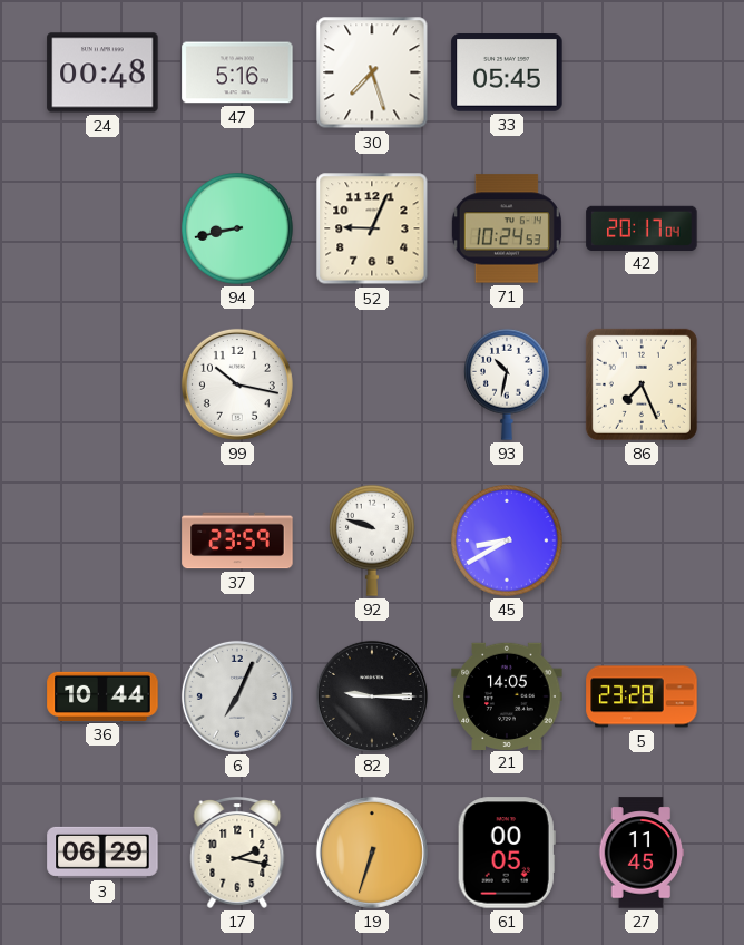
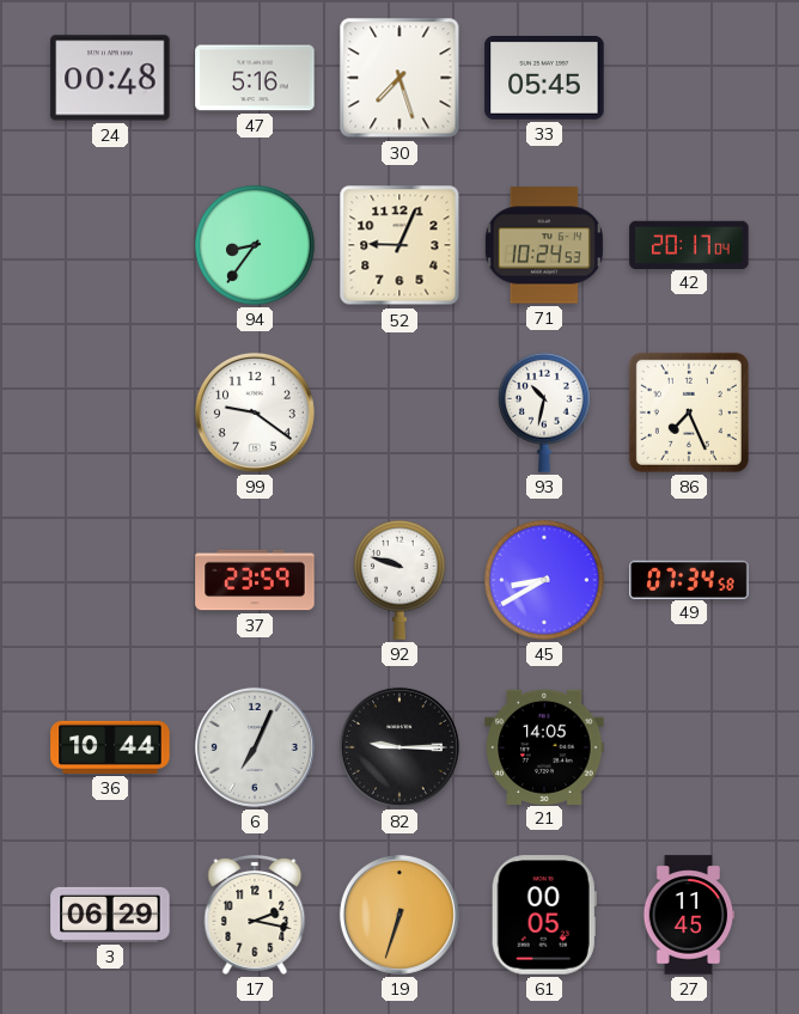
94: 8:43 -> 8:36
99: 10:17 -> 9:21
49: none -> 07:34
5: 23:28 -> none
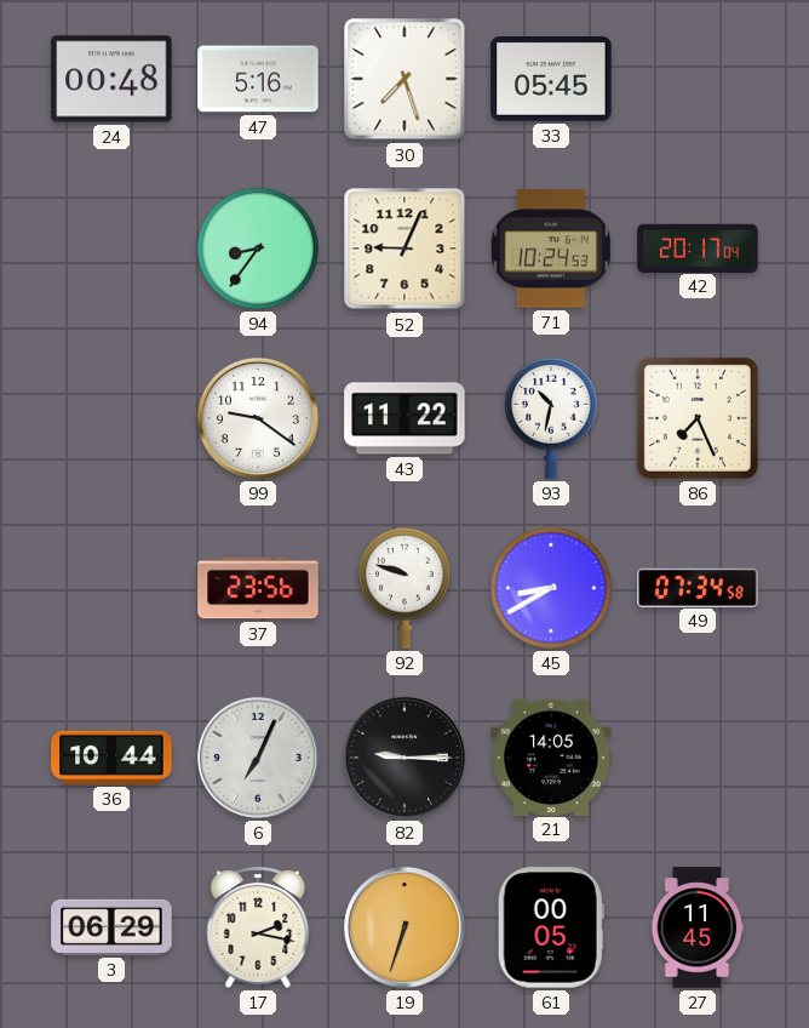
43: none -> 11:22
37: 23:59 -> 23:56
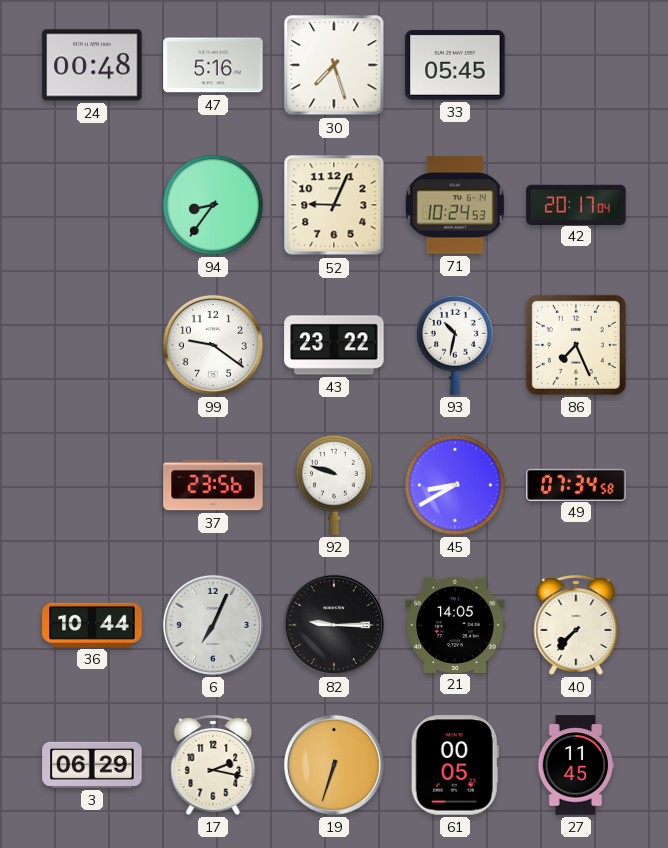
43: 11:22 -> 23:22
40: none -> 7:37
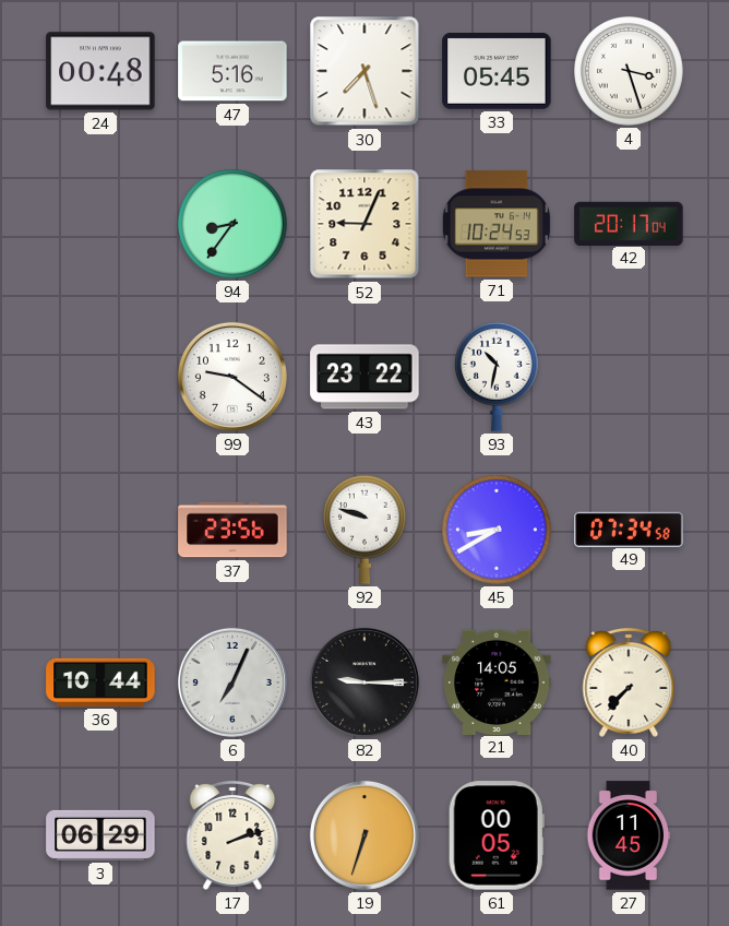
4: none -> 3:27
86: 7:26 -> none
17: 2:17 -> 2:12
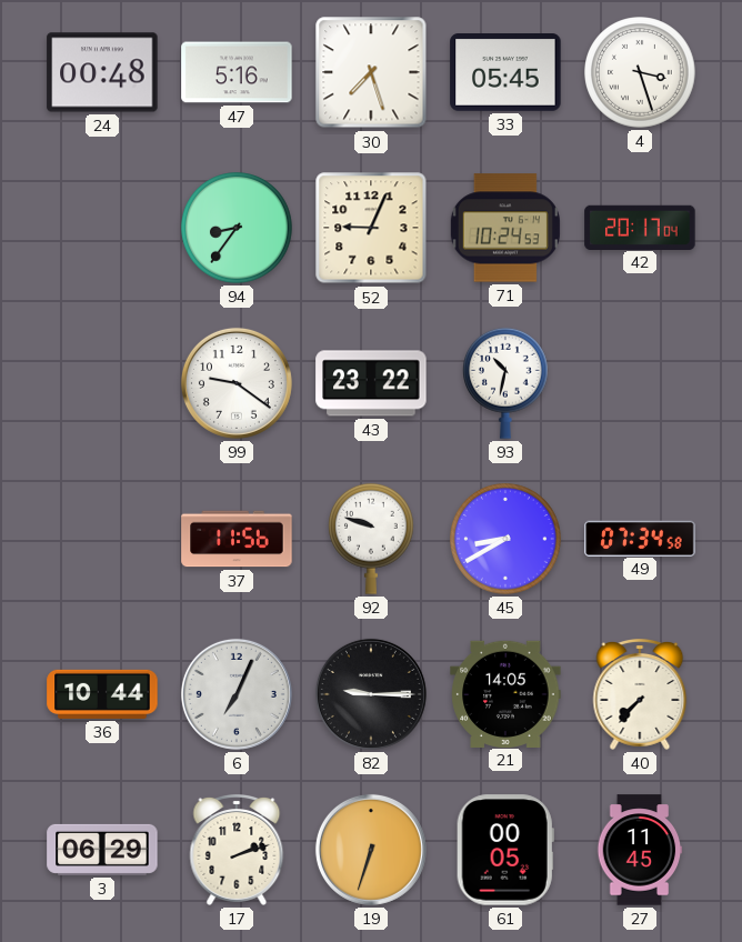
37: 23:56 -> 11:56
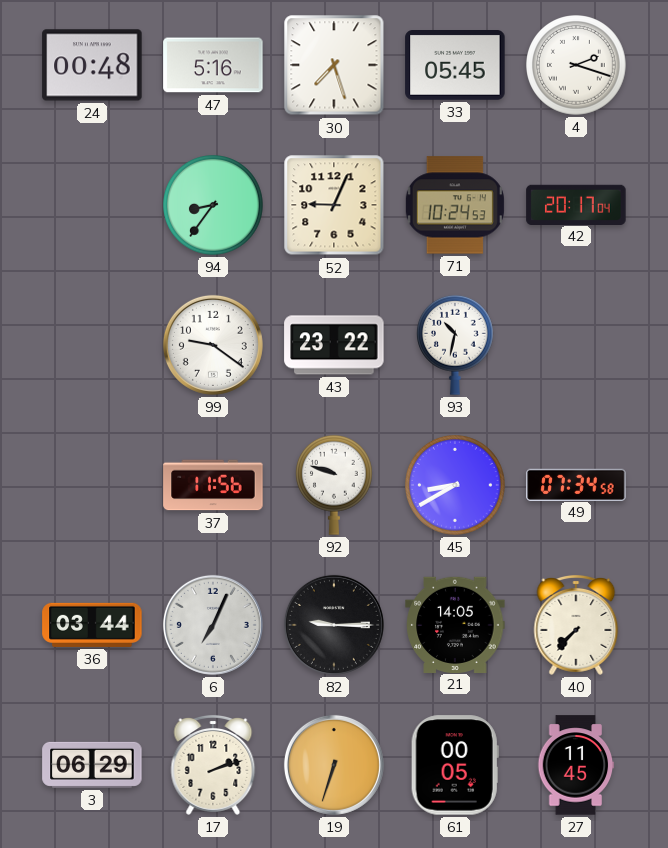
4: 3:27 -> 2:18
36: 10:44 -> 03:44
